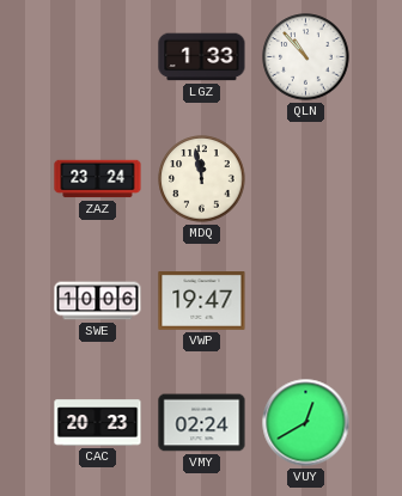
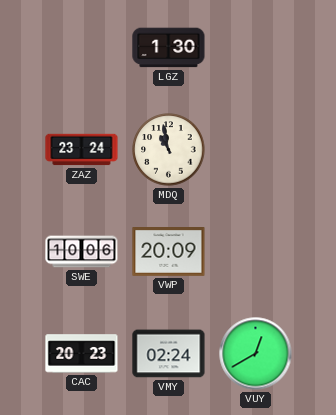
LGZ: 1:33 -> 1:30
QLN: 10:53 -> none
MDQ: 11:58 -> 10:58
VWP: 19:47 -> 20:09
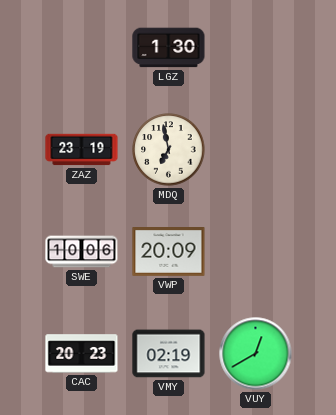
ZAZ: 23:24 -> 23:19
MDQ: 10:58 -> 6:58
VMY: 02:24 -> 02:19
